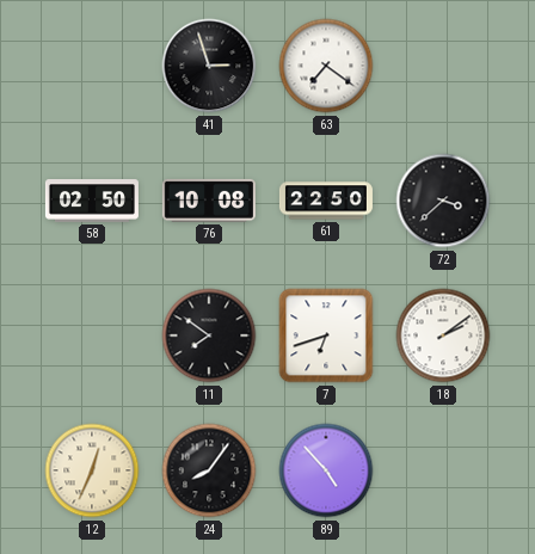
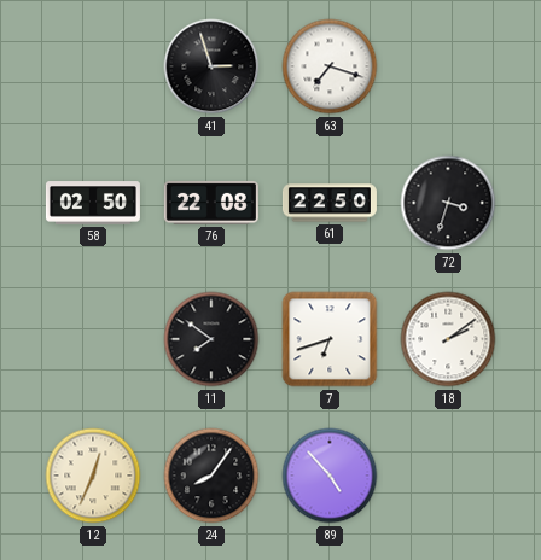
63: 7:21 -> 7:18
76: 10:08 -> 22:08
72: 3:38 -> 3:33
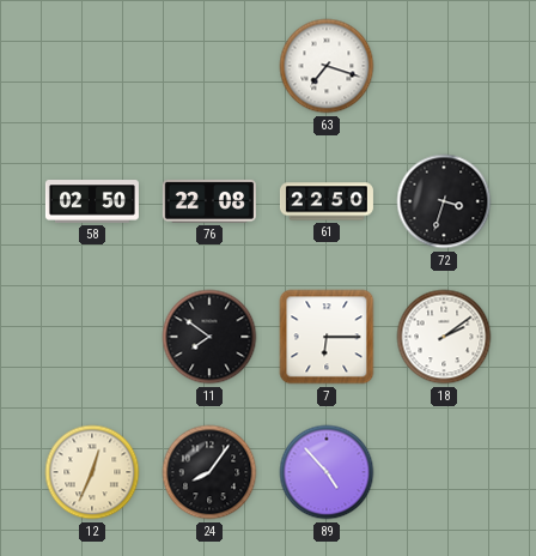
41: 2:57 -> none
7: 6:42 -> 6:15
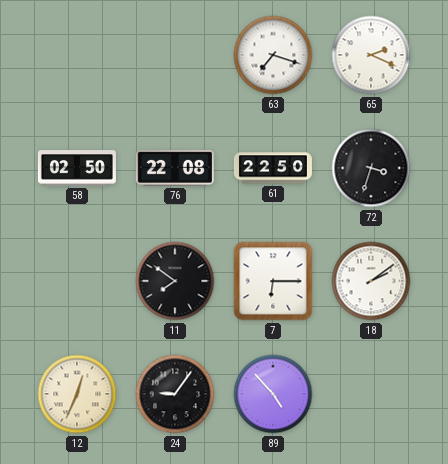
65: none -> 2:19
24: 8:06 -> 9:06
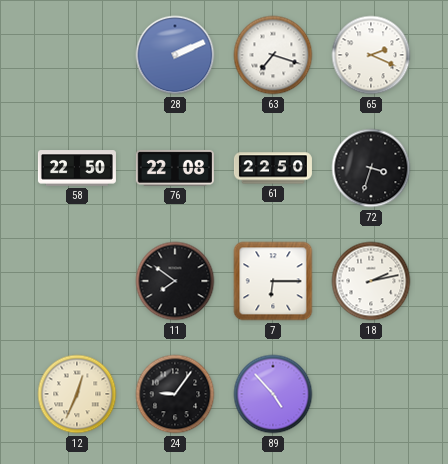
28: none -> 2:11
58: 02:50 -> 22:50
18: 2:09 -> 2:13
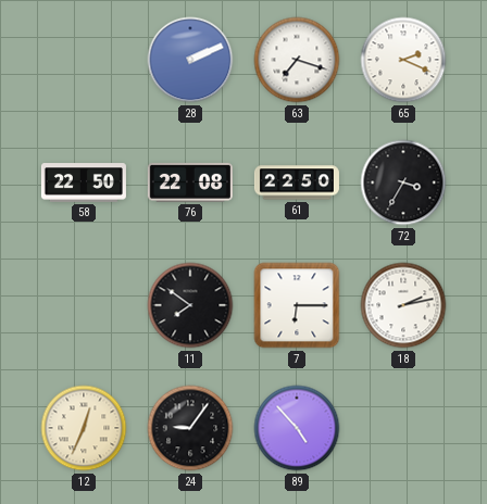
72: 3:33 -> 3:35
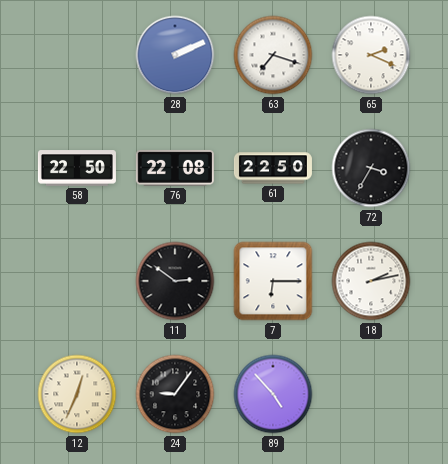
11: 7:51 -> 2:51
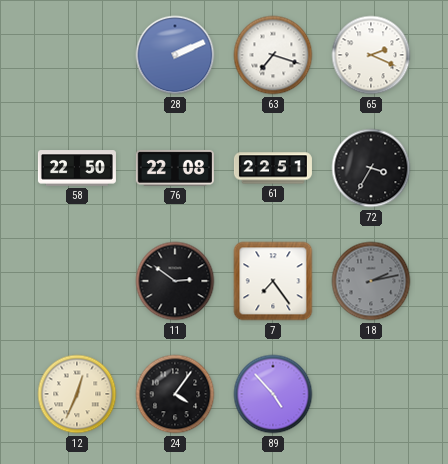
61: 22:50 -> 22:51
7: 6:15 -> 7:24
18 dial: white -> grey
24: 9:06 -> 4:06
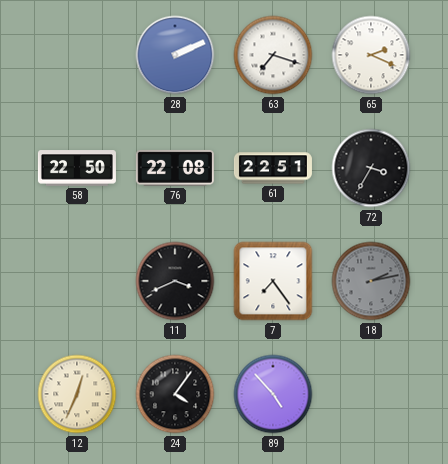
11: 2:51 -> 3:41
